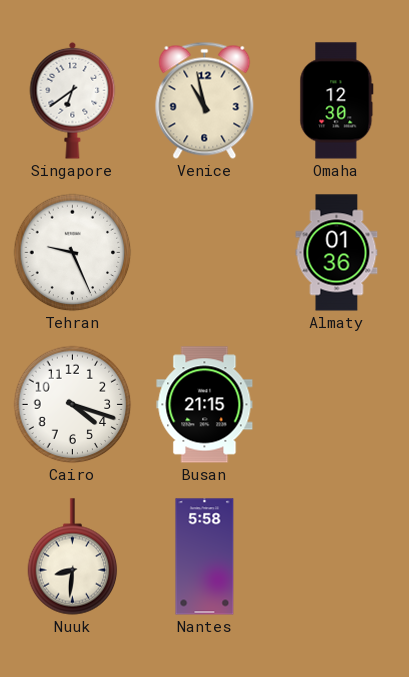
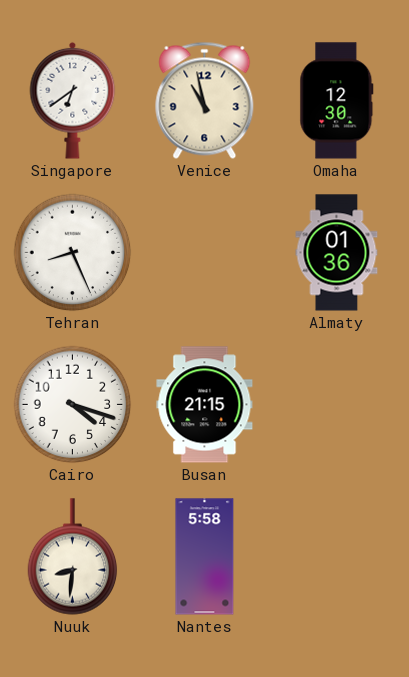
Tehran: 9:26 -> 8:26
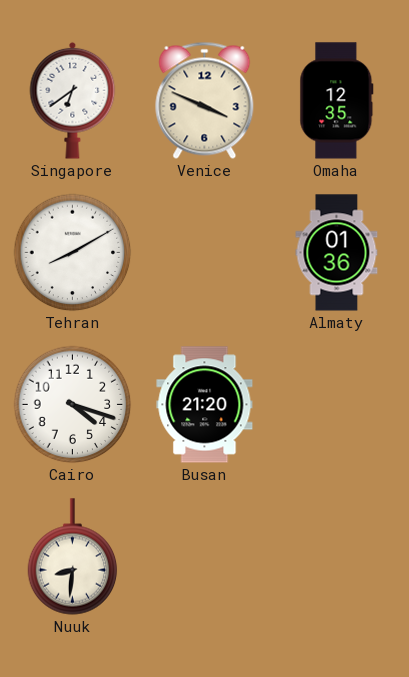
Venice: 10:58 -> 3:49
Omaha: 12:30 -> 12:35
Tehran: 8:26 -> 8:10
Busan: 21:15 -> 21:20
Nantes: 5:58 -> none
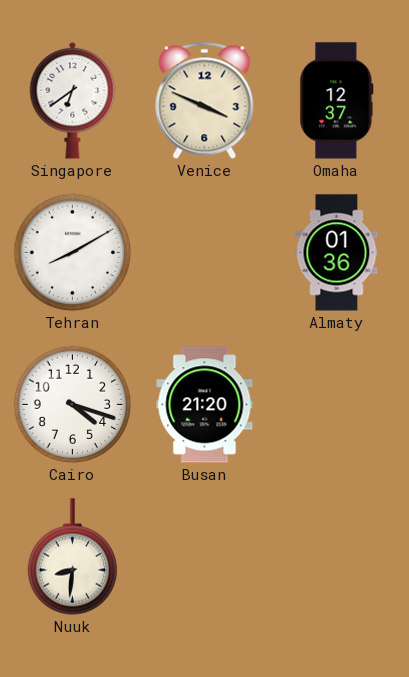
Omaha: 12:35 -> 12:37
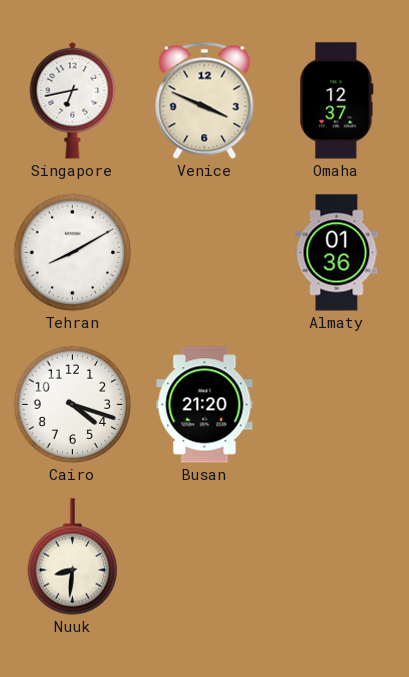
Singapore: 6:39 -> 6:43
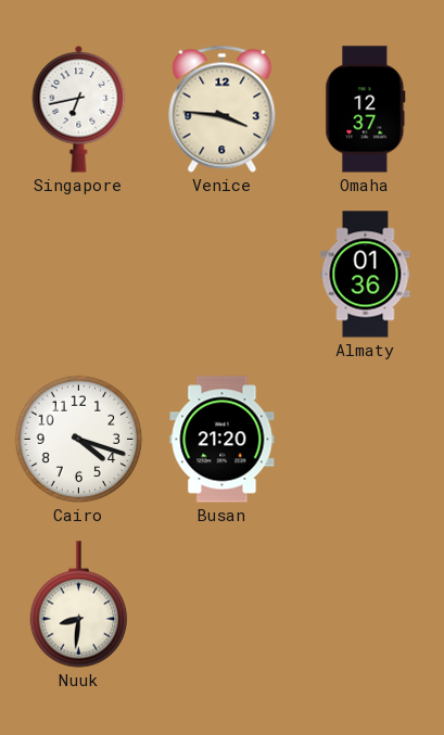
Venice: 3:49 -> 3:46
Tehran: 8:10 -> none
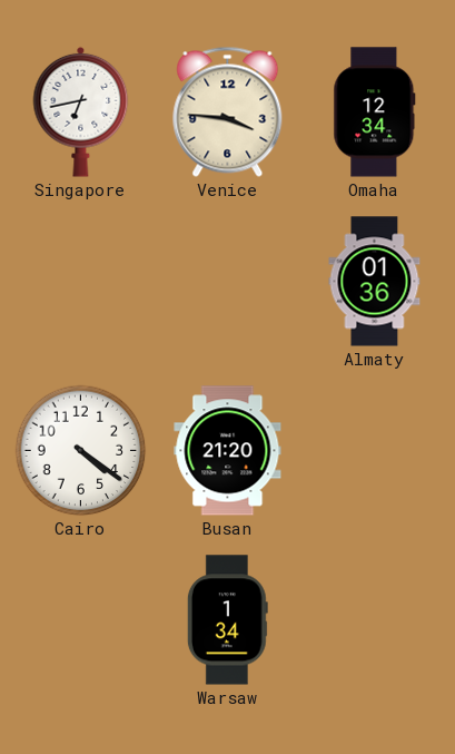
Omaha: 12:37 -> 12:34
Cairo: 4:18 -> 4:21
Nuuk: 8:31 -> none
Warsaw: none -> 1:34
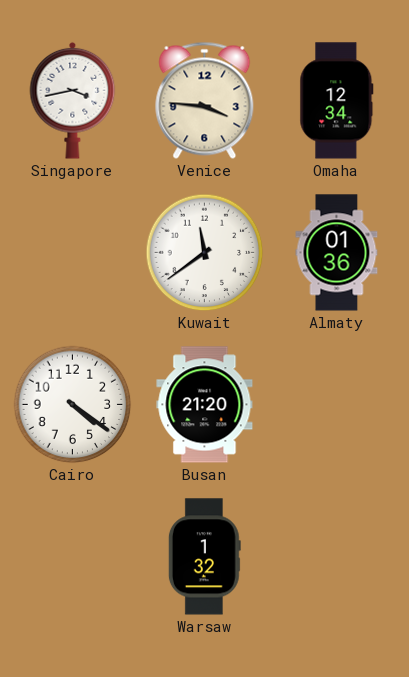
Singapore: 6:43 -> 3:43
Kuwait: none -> 11:39
Warsaw: 1:34 -> 1:32
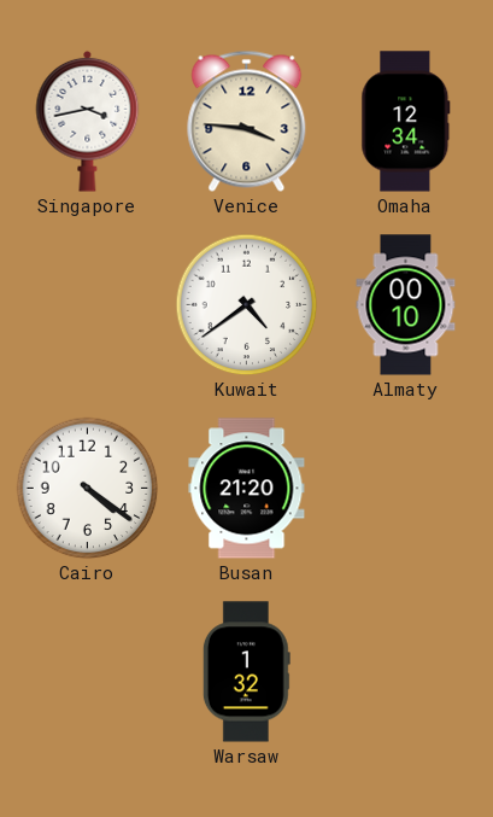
Kuwait: 11:39 -> 4:39
Almaty: 01:36 -> 00:10
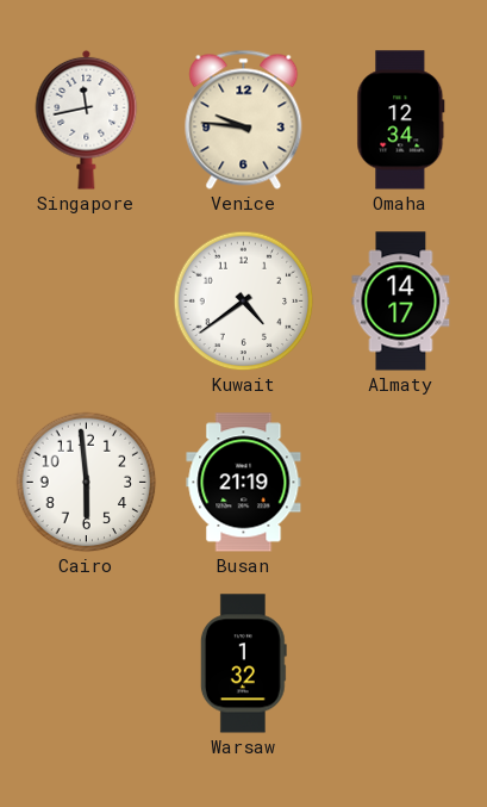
Singapore: 3:43 -> 11:43
Venice: 3:46 -> 9:46
Almaty: 00:10 -> 14:17
Cairo: 4:21 -> 5:59
Busan: 21:20 -> 21:19
